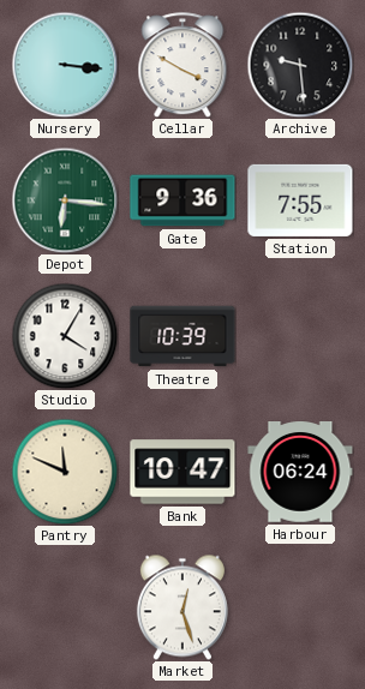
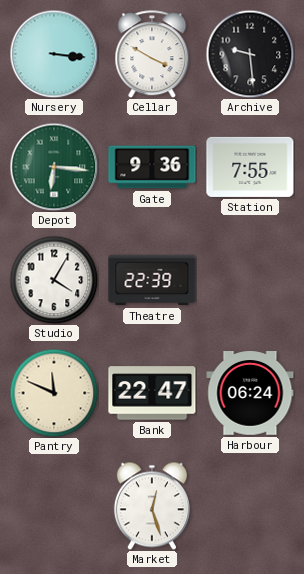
Theatre: 10:39 -> 22:39
Bank: 10:47 -> 22:47
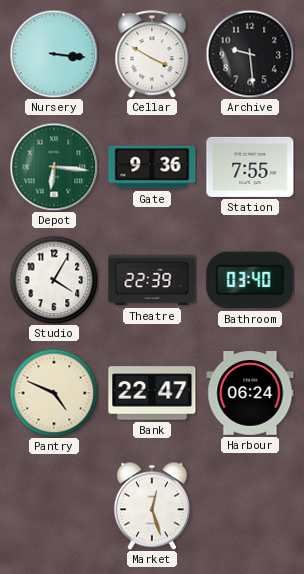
Bathroom: none -> 03:40
Pantry: 11:49 -> 4:49
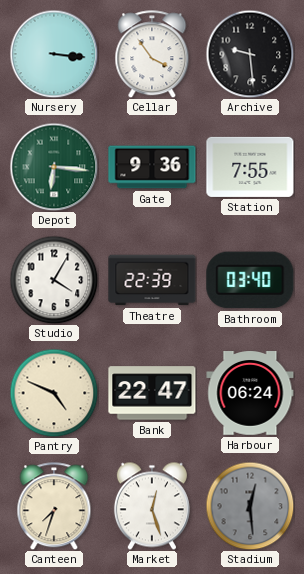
Cellar: 3:50 -> 3:54
Canteen: none -> 7:33
Stadium: none -> 12:29
